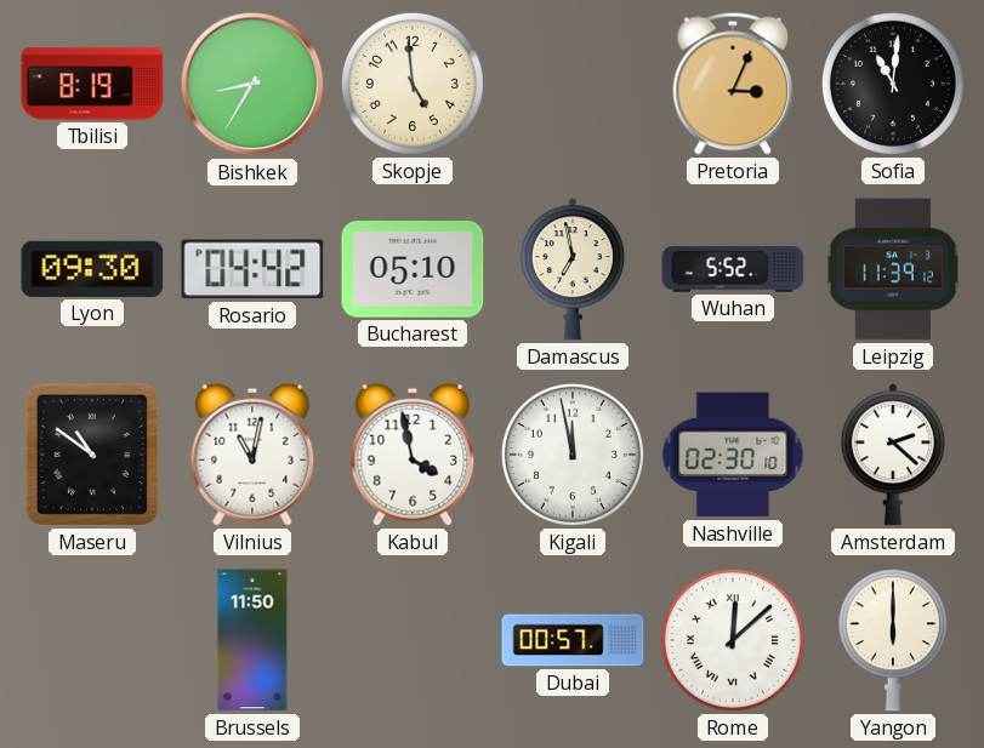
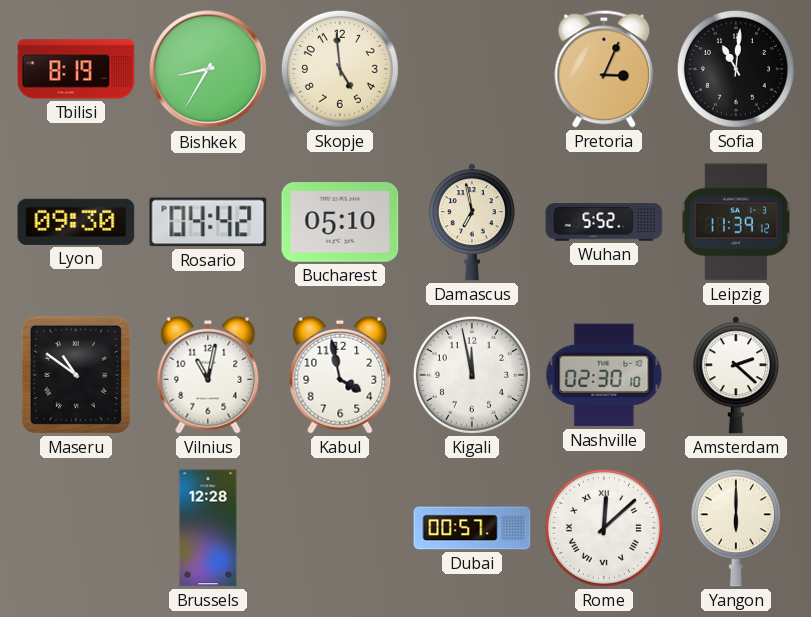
Brussels: 11:50 -> 12:28
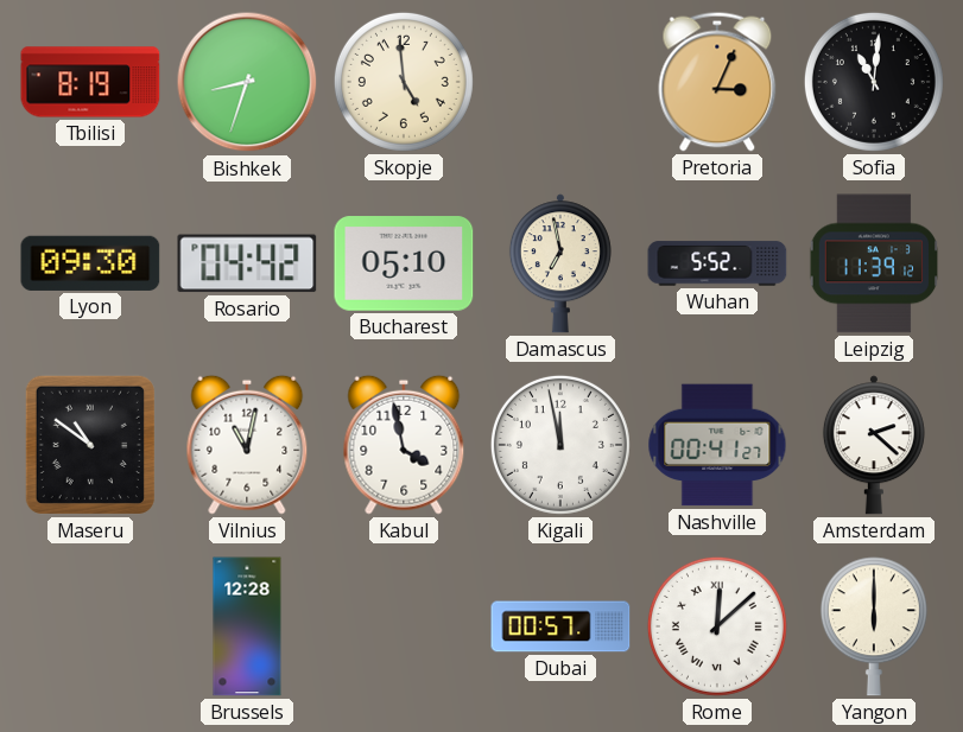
Bishkek: 8:35 -> 8:33
Nashville: 02:30 -> 00:41
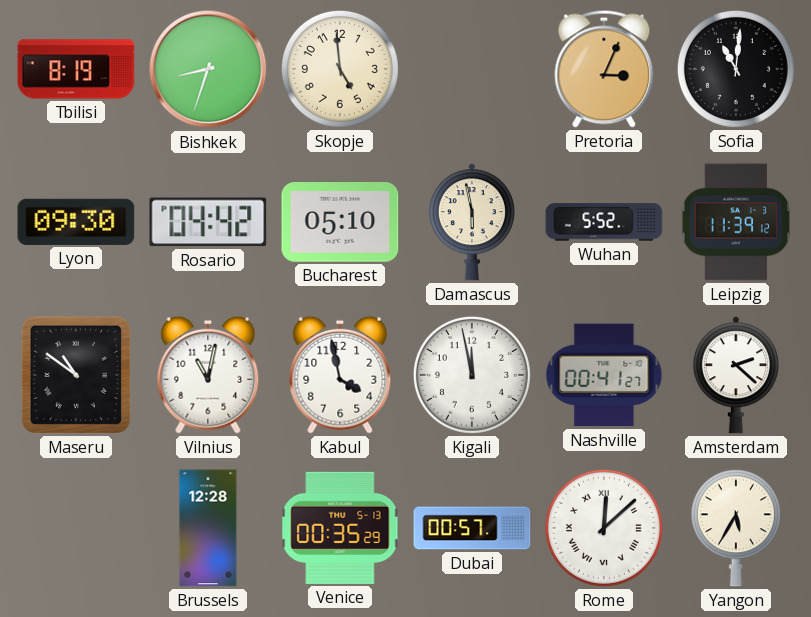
Damascus: 6:58 -> 5:58
Venice: none -> 00:35
Yangon: 6:00 -> 5:35
